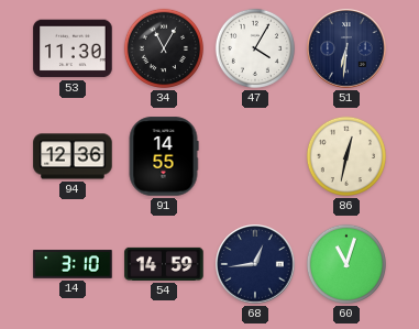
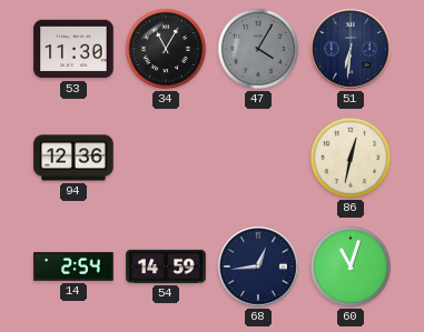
47 dial: white -> grey
91: 14:55 -> none
14: 3:10 -> 2:54
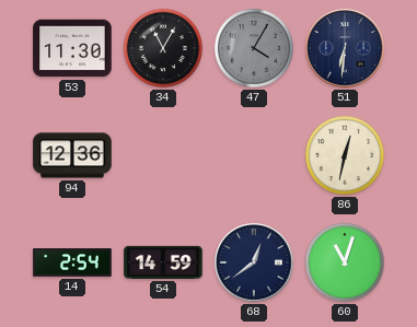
68: 12:44 -> 12:39
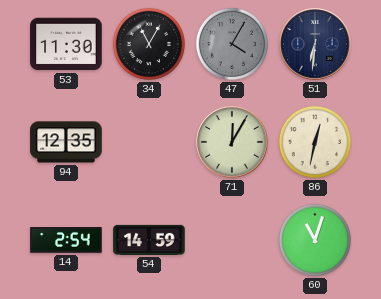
94: 12:36 -> 12:35
71: none -> 12:05
68: 12:39 -> none
